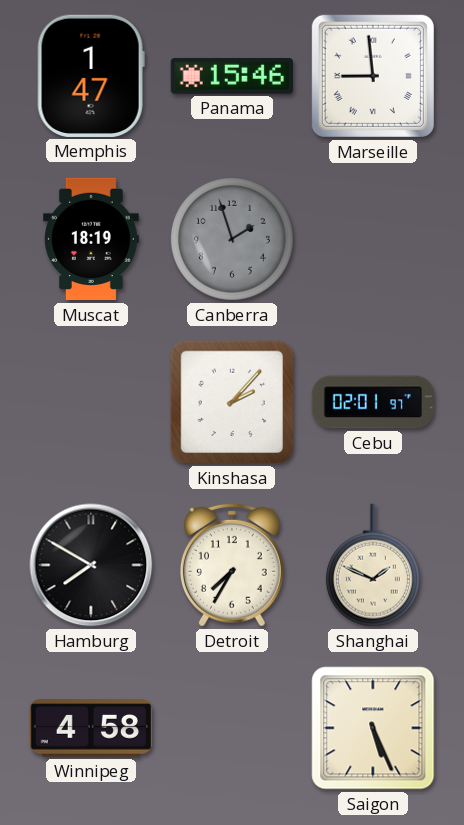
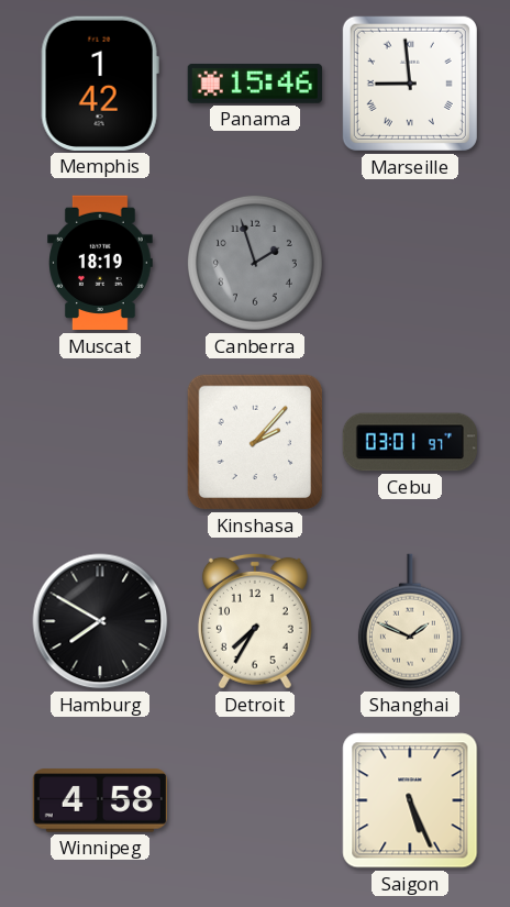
Memphis: 1:47 -> 1:42
Cebu: 02:01 -> 03:01
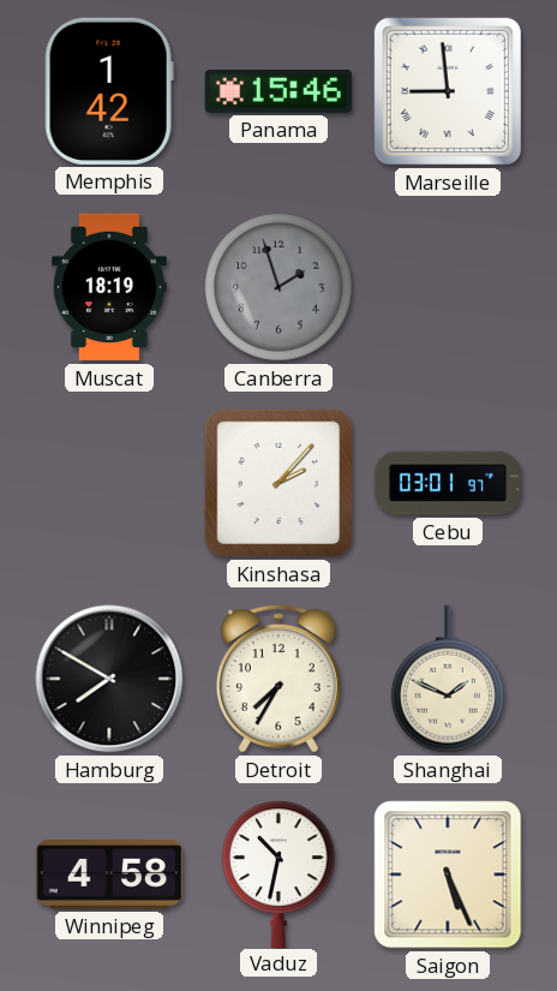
Vaduz: none -> 10:32
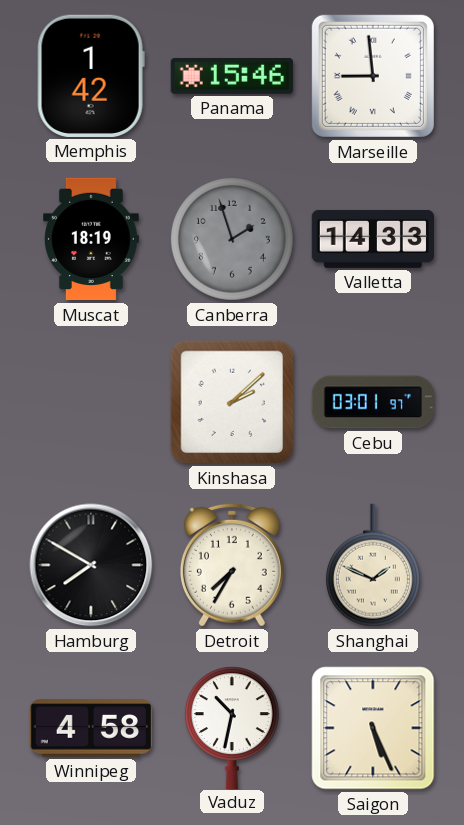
Valletta: none -> 14:33
Kinshasa: 2:07 -> 2:08
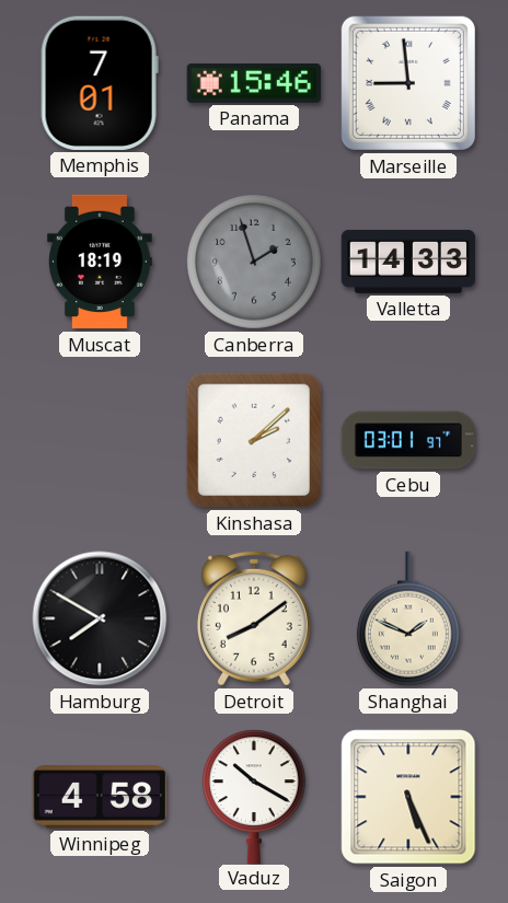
Memphis: 1:42 -> 7:01
Detroit: 7:35 -> 8:09
Vaduz: 10:32 -> 10:20
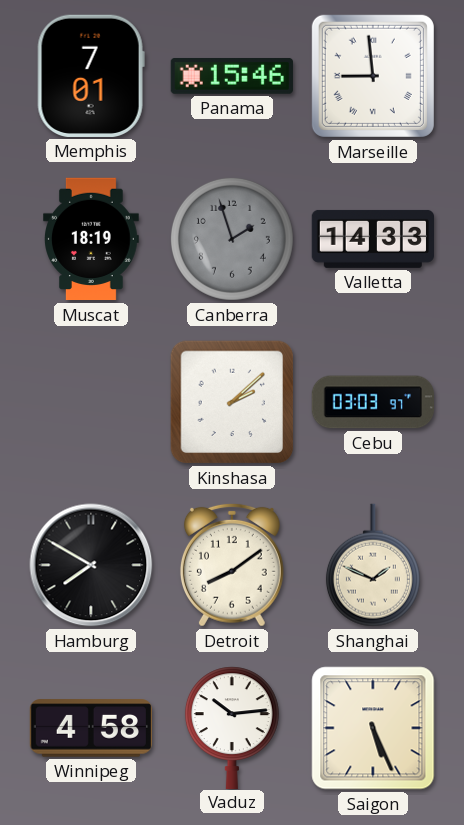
Cebu: 03:01 -> 03:03
Vaduz: 10:20 -> 10:14
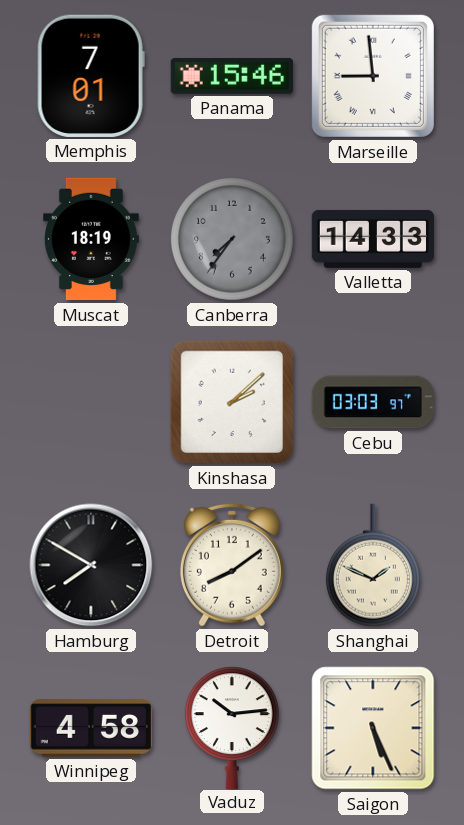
Canberra: 1:57 -> 7:36
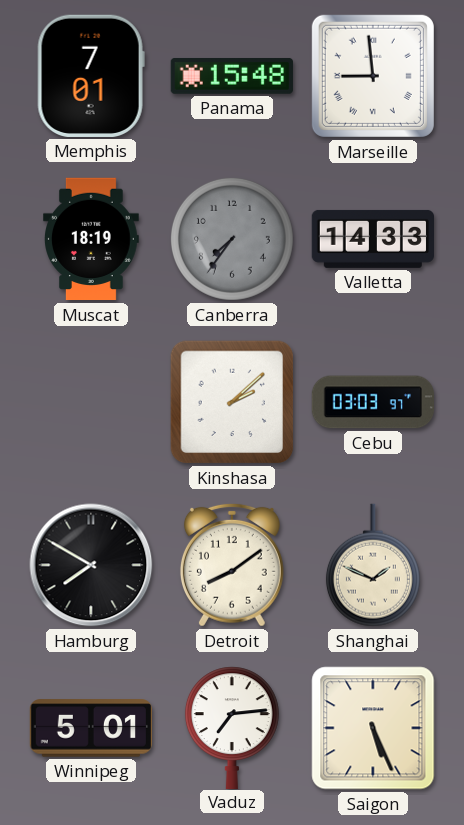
Panama: 15:46 -> 15:48
Winnipeg: 4:58 -> 5:01
Vaduz: 10:14 -> 7:14
